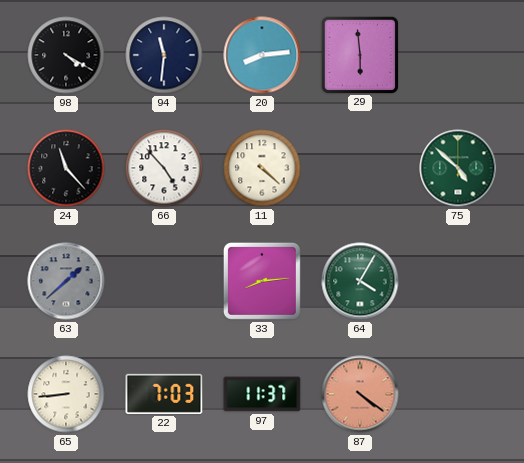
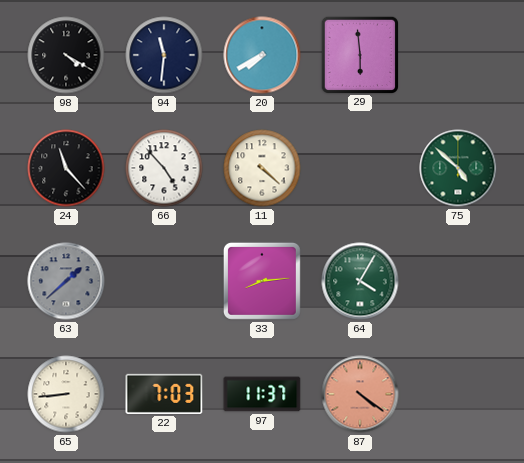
20: 8:14 -> 7:40
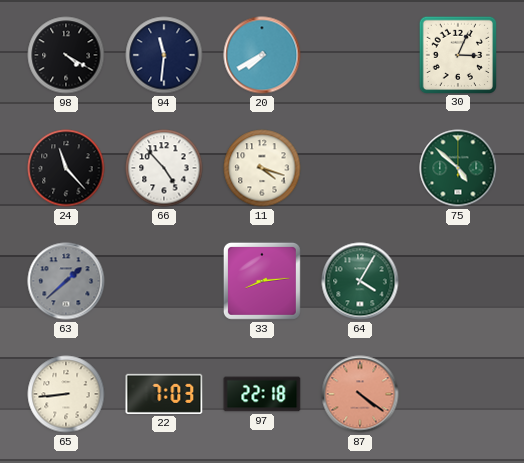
29: 5:59 -> none
30: none -> 3:04
11: 4:22 -> 4:18
97: 11:37 -> 22:18
